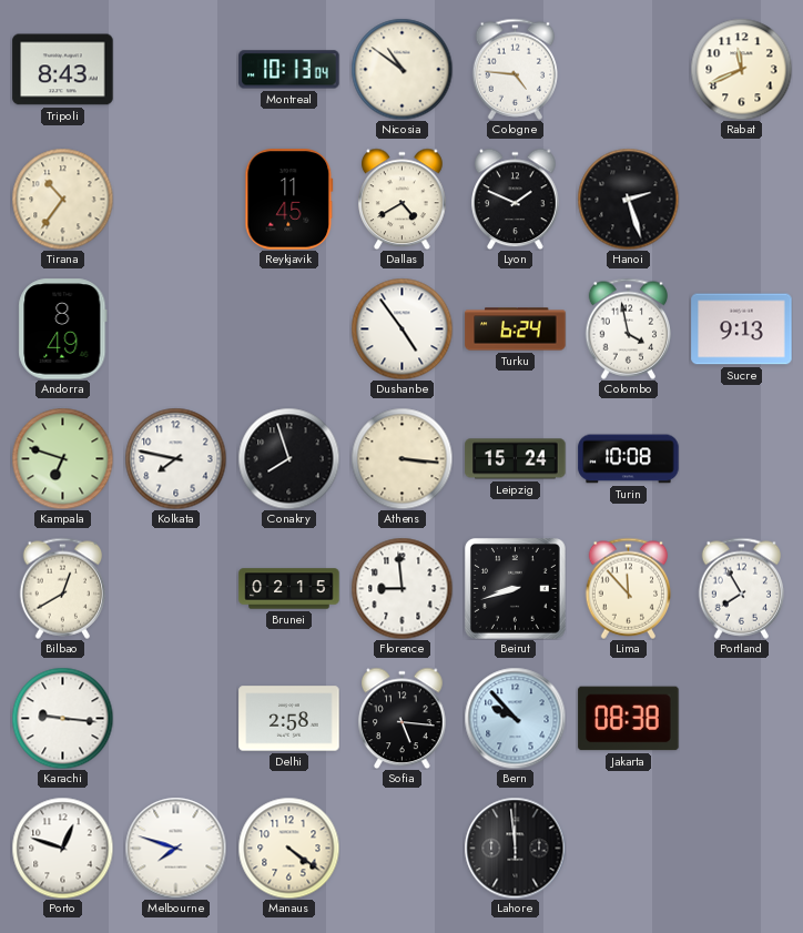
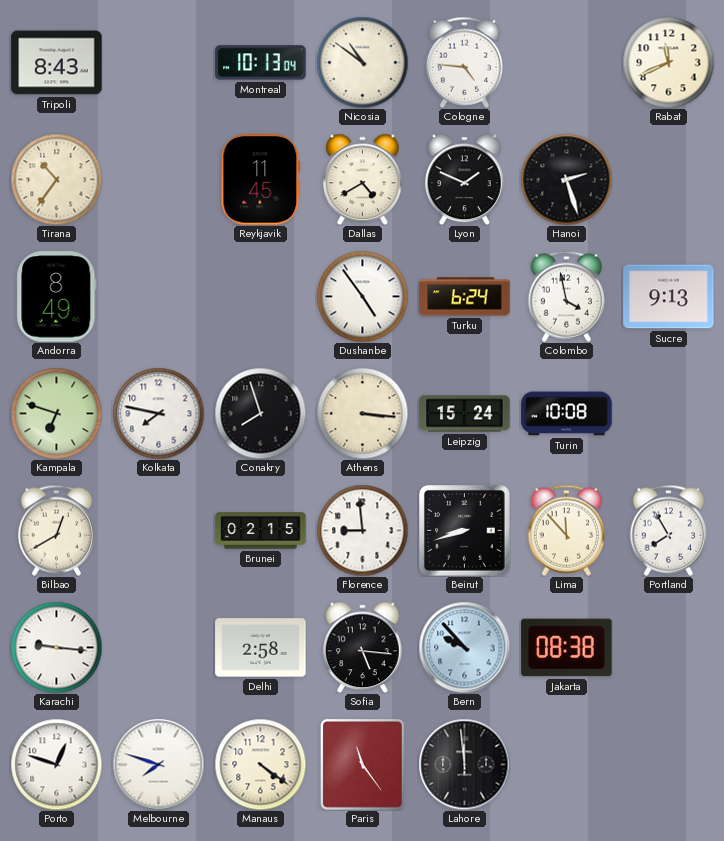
Paris: none -> 11:24
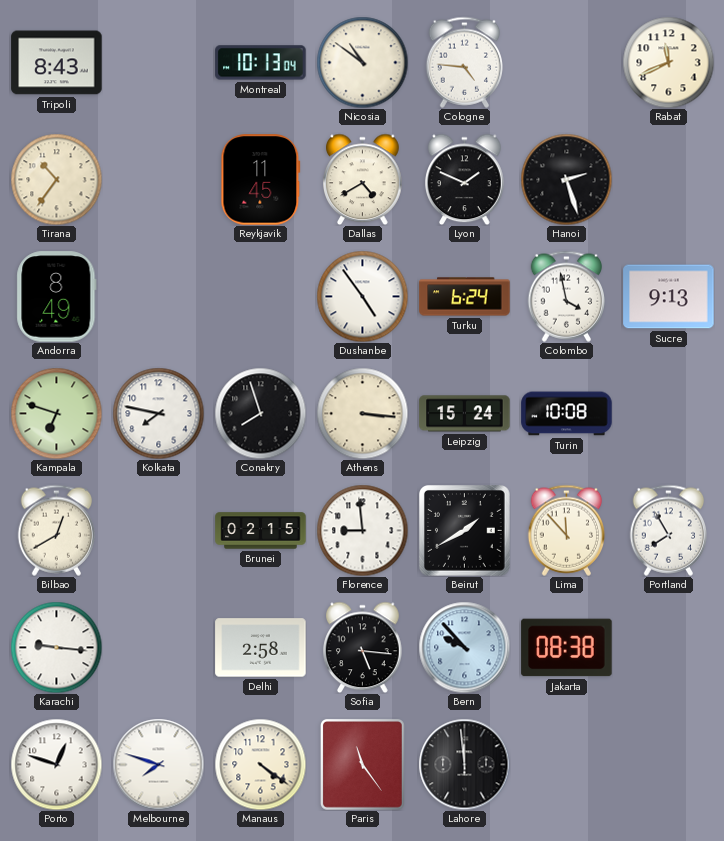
Beirut: 8:42 -> 1:40
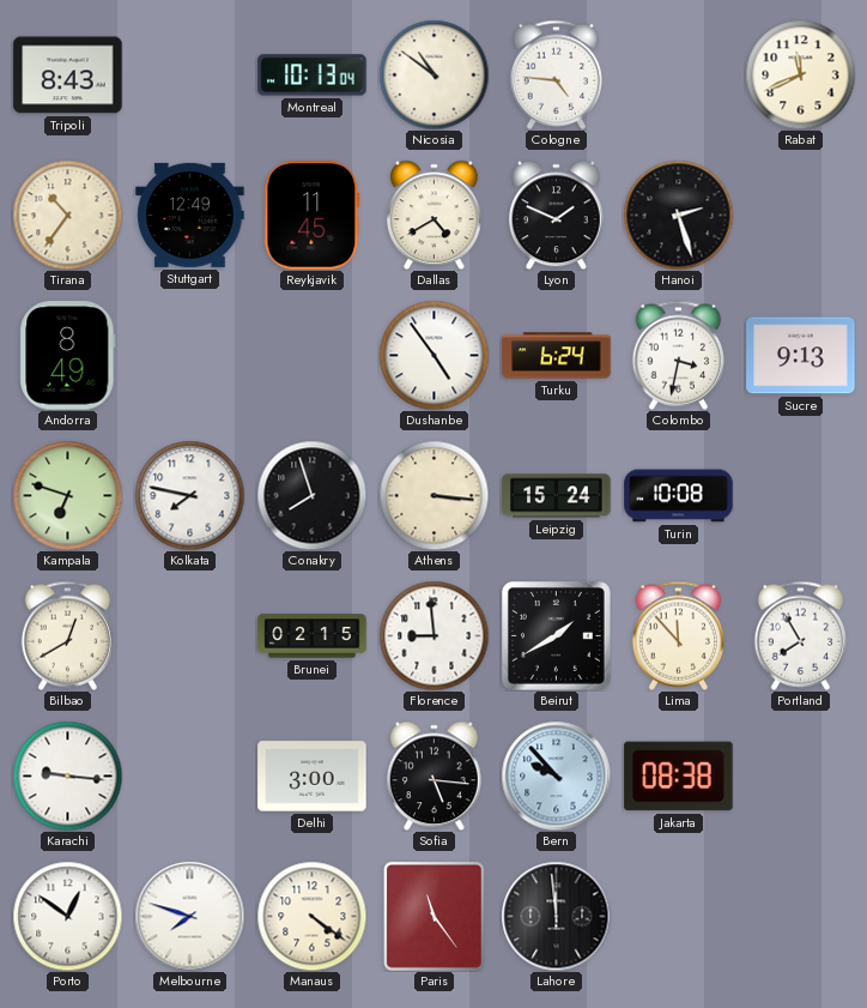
Stuttgart: none -> 12:49
Colombo: 3:58 -> 3:32
Delhi: 2:58 -> 3:00
Porto: 12:48 -> 12:51
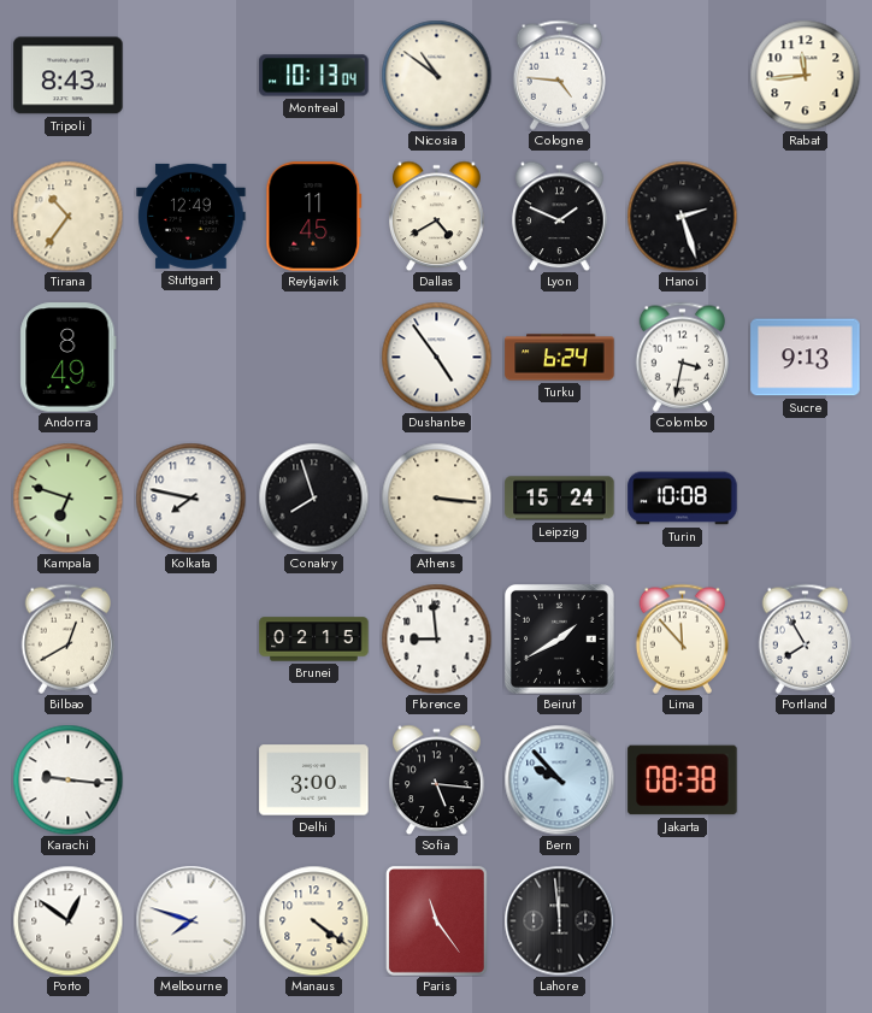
Rabat: 11:41 -> 11:44
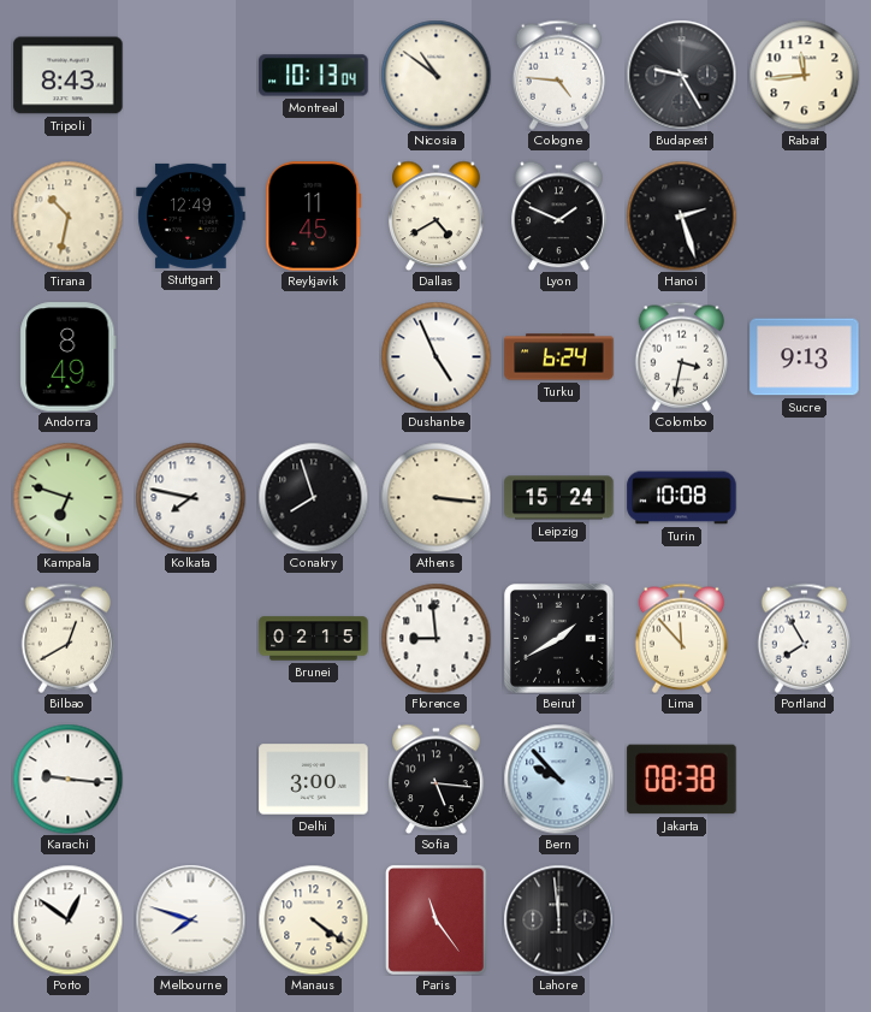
Budapest: none -> 9:25
Tirana: 10:36 -> 10:32
Dushanbe: 4:54 -> 4:56
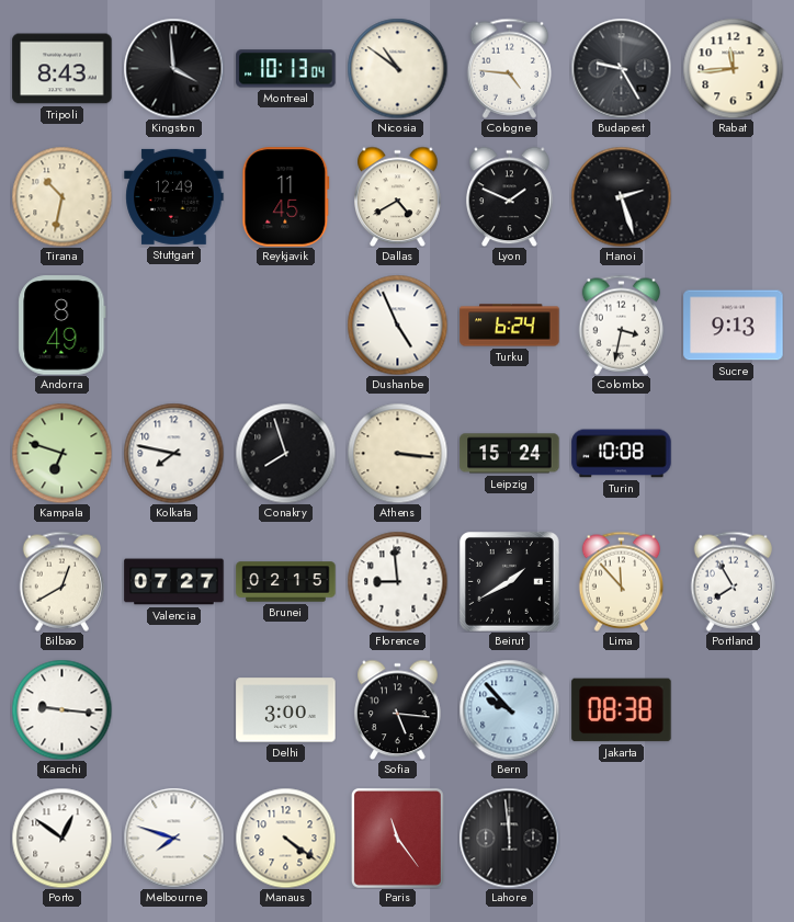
Kingston: none -> 3:59
Valencia: none -> 07:27
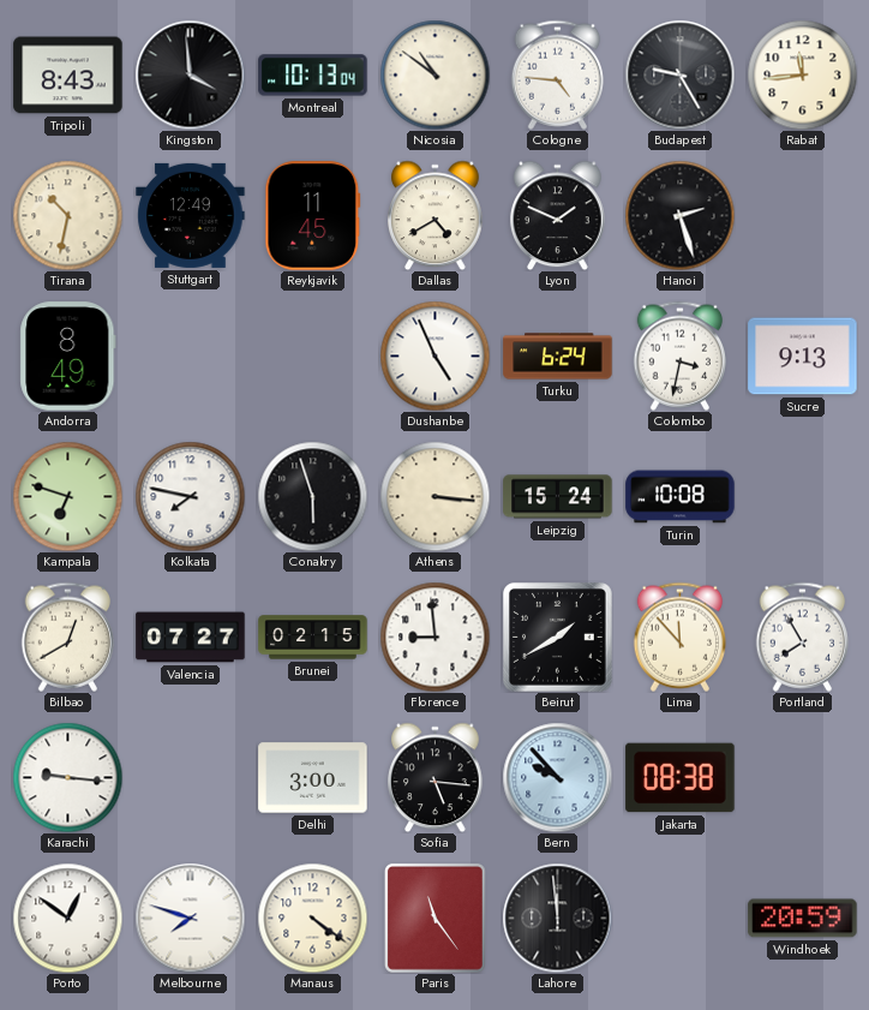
Conakry: 7:57 -> 5:57
Windhoek: none -> 20:59
